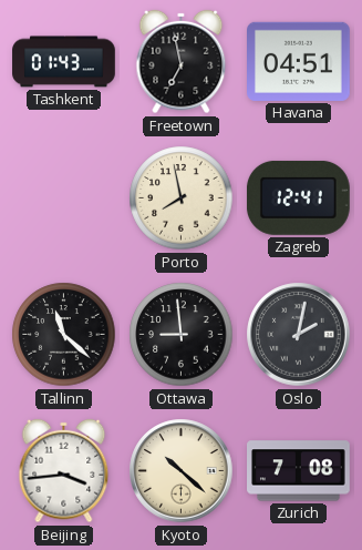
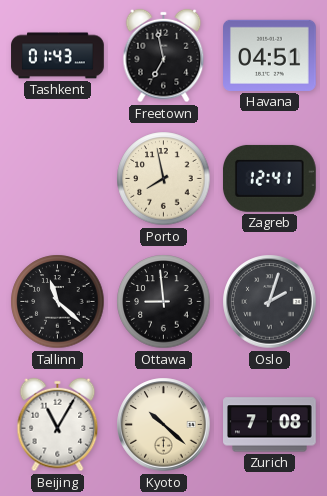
Oslo: 2:02 -> 2:03
Beijing: 3:44 -> 11:05
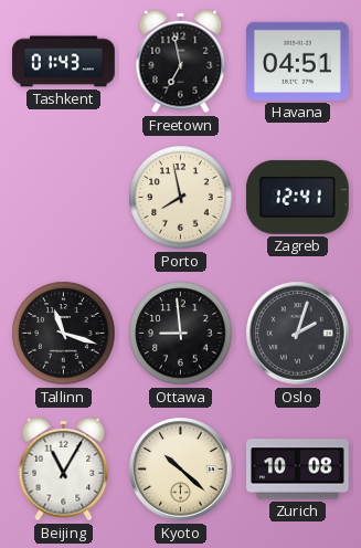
Tallinn: 11:22 -> 11:18
Zurich: 7:08 -> 10:08
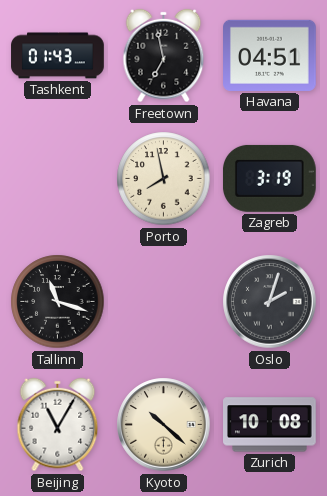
Zagreb: 12:41 -> 3:19
Ottawa: 8:59 -> none
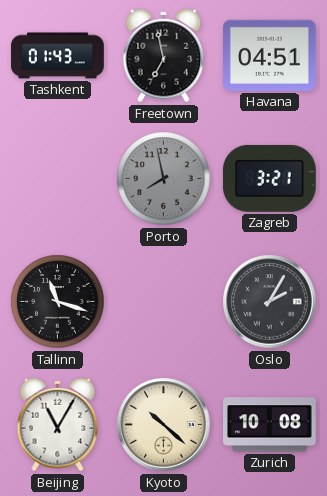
Porto dial: cream -> grey
Zagreb: 3:19 -> 3:21
Oslo: 2:03 -> 2:05
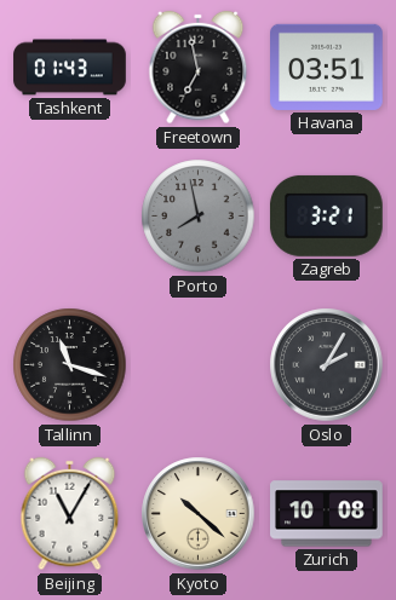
Havana: 04:51 -> 03:51
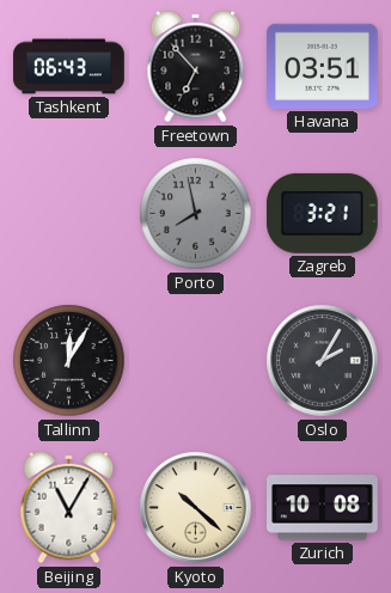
Tashkent: 01:43 -> 06:43
Freetown: 6:58 -> 6:53
Tallinn: 11:18 -> 12:05
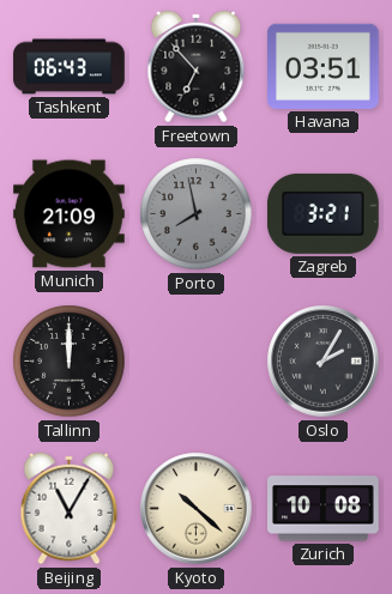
Munich: none -> 21:09
Tallinn: 12:05 -> 12:00
